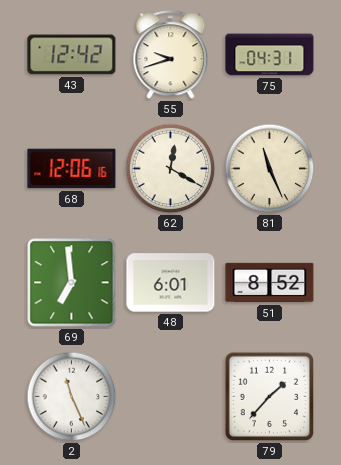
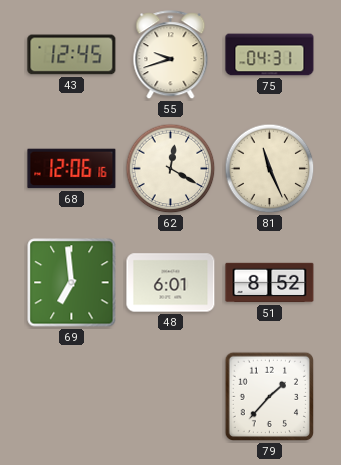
43: 12:42 -> 12:45
2: 11:26 -> none
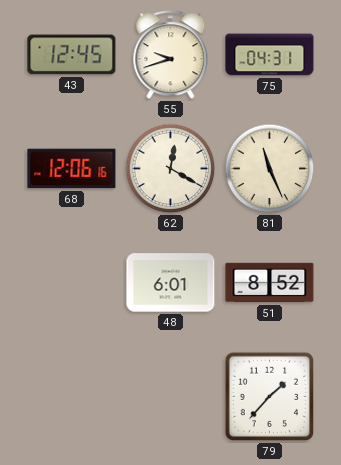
69: 6:59 -> none
